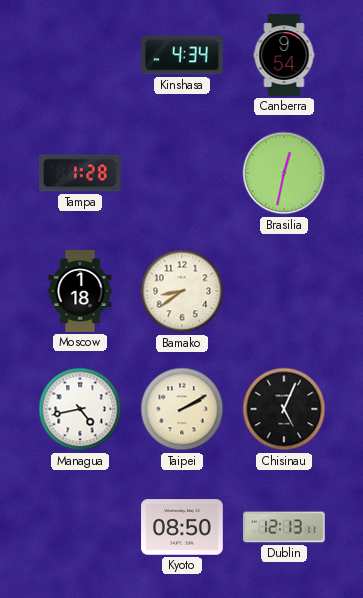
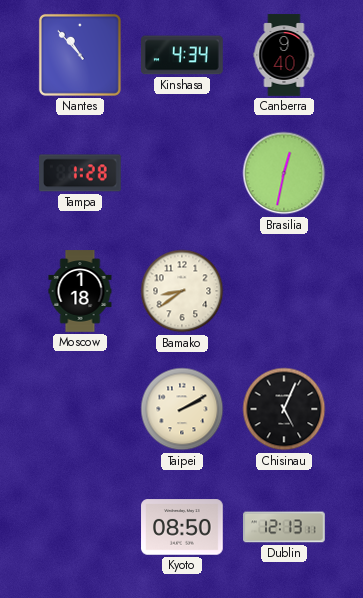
Nantes: none -> 10:53
Canberra: 9:54 -> 9:40
Managua: 4:43 -> none
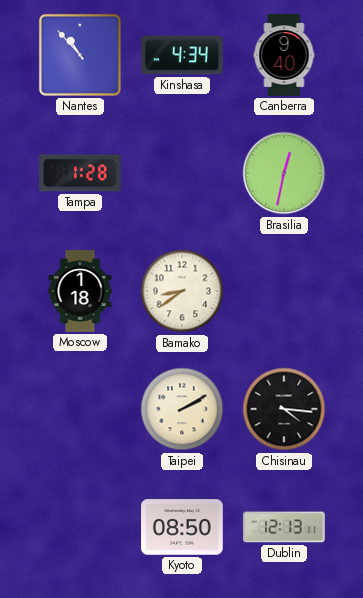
Chisinau: 5:04 -> 4:16
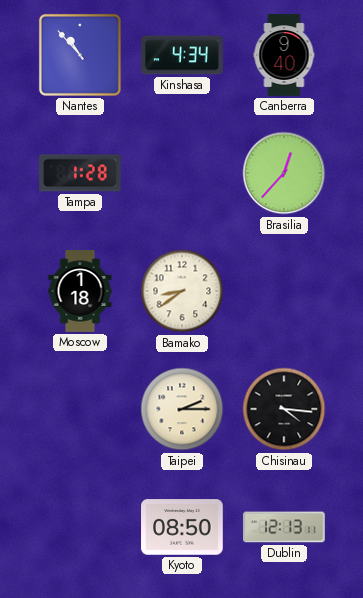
Brasilia: 12:32 -> 12:37
Taipei: 2:10 -> 2:15
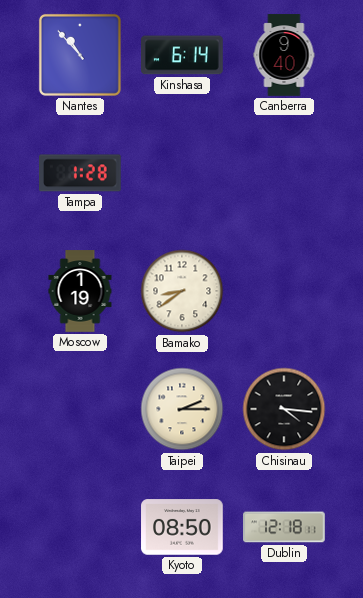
Kinshasa: 4:34 -> 6:14
Brasilia: 12:37 -> none
Moscow: 1:18 -> 1:19
Dublin: 12:13 -> 12:18
